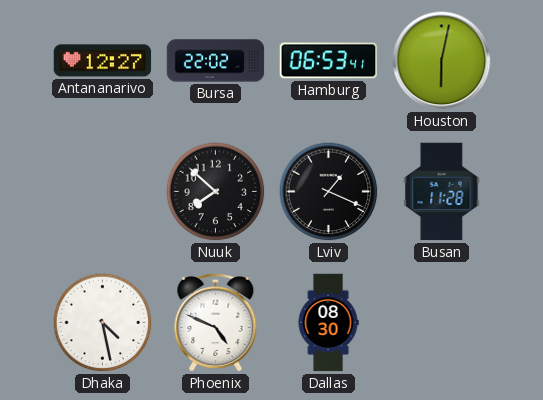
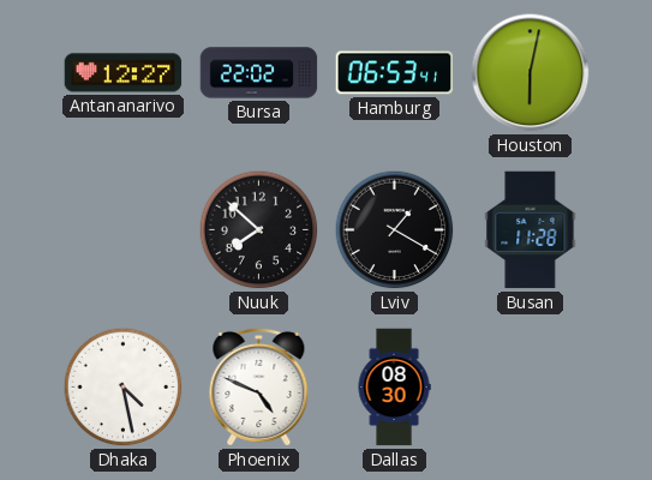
Lviv: 1:19 -> 1:20
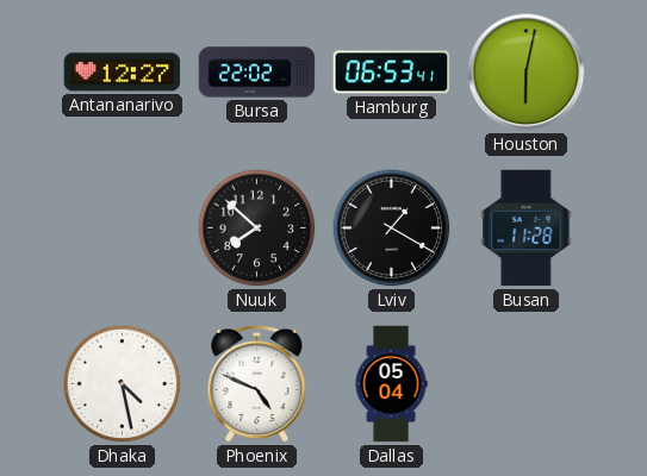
Dallas: 08:30 -> 05:04
